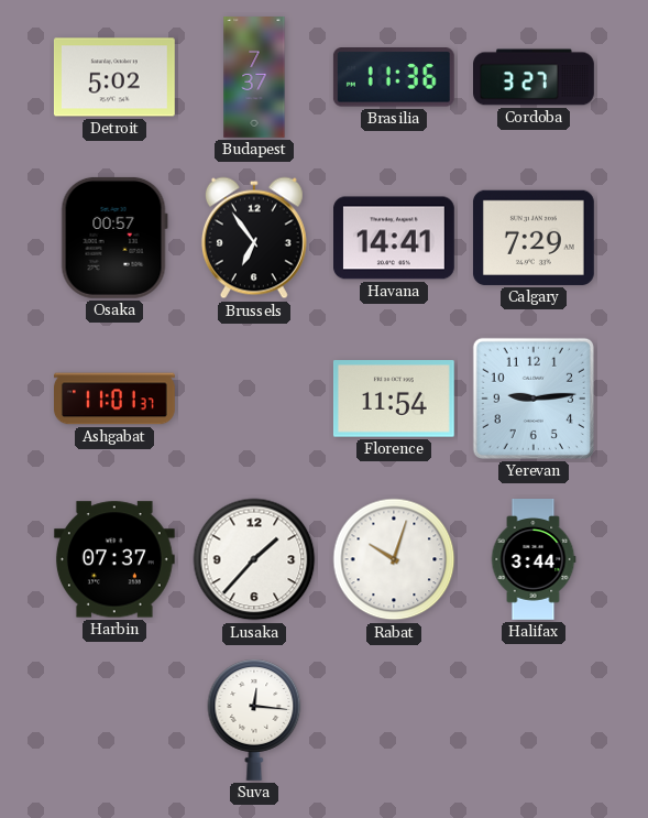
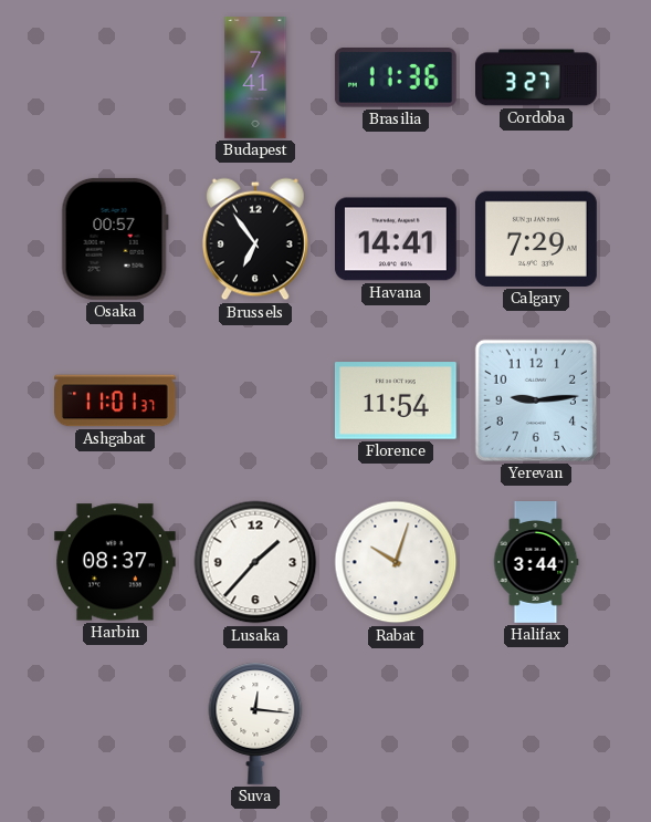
Detroit: 5:02 -> none
Budapest: 7:37 -> 7:41
Harbin: 07:37 -> 08:37
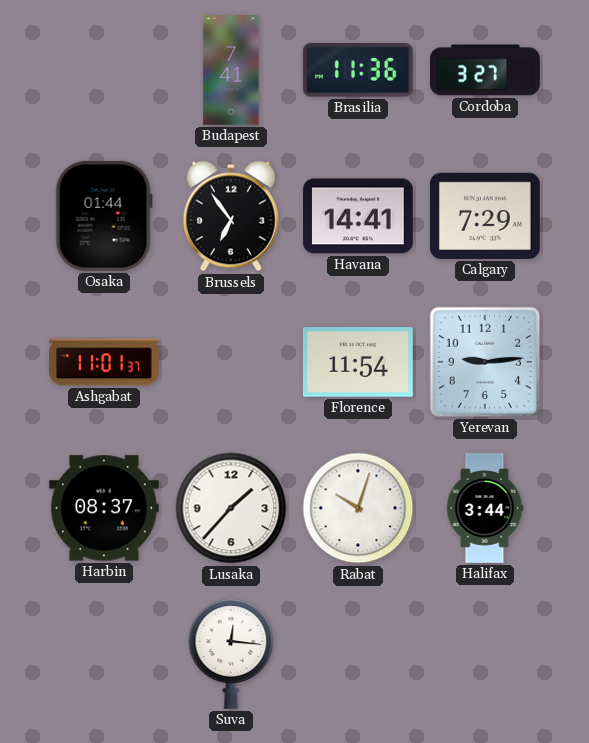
Osaka: 00:57 -> 01:44
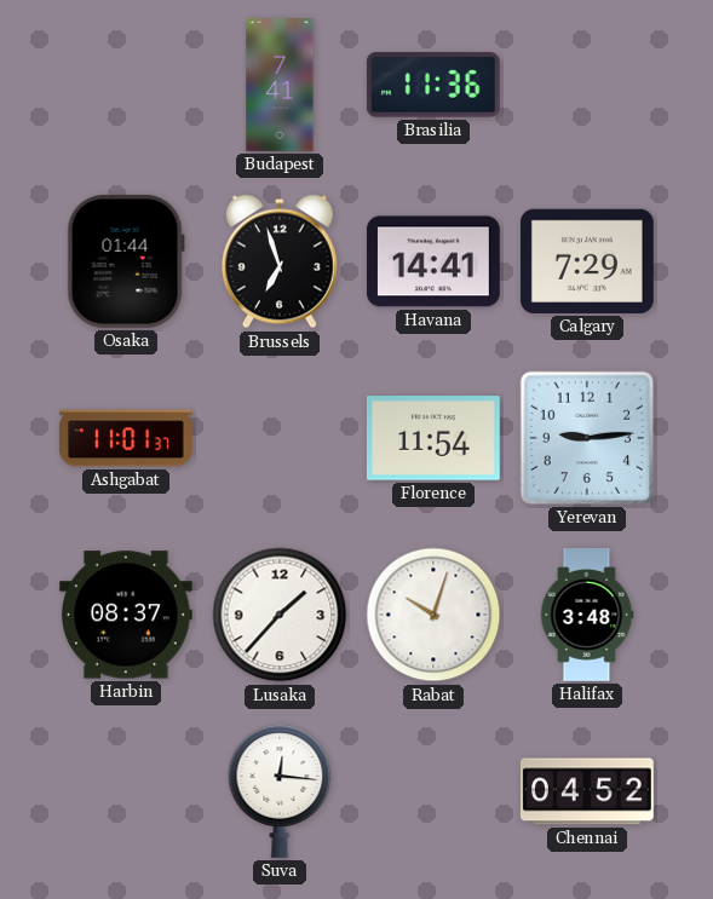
Cordoba: 3:27 -> none
Brussels: 6:54 -> 6:57
Halifax: 3:44 -> 3:48
Chennai: none -> 04:52
